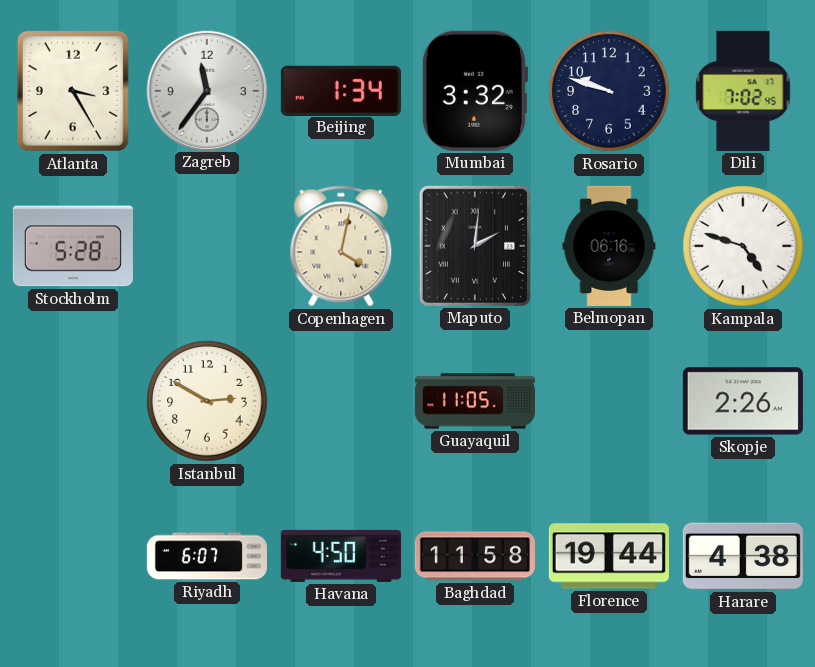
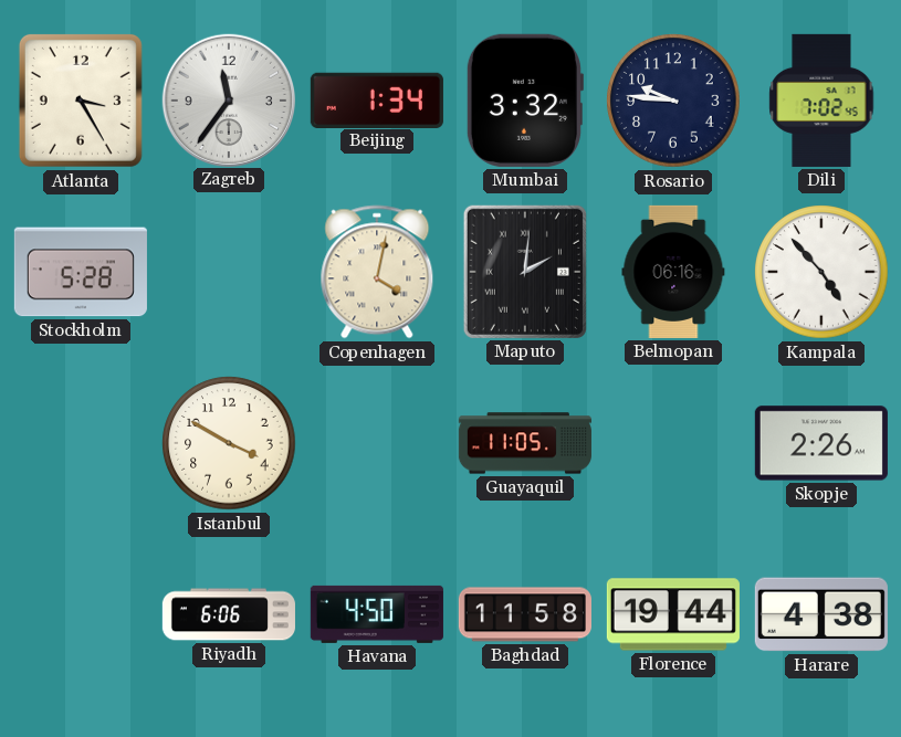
Rosario: 9:48 -> 9:46
Kampala: 4:48 -> 4:53
Istanbul: 2:50 -> 3:50
Riyadh: 6:07 -> 6:06
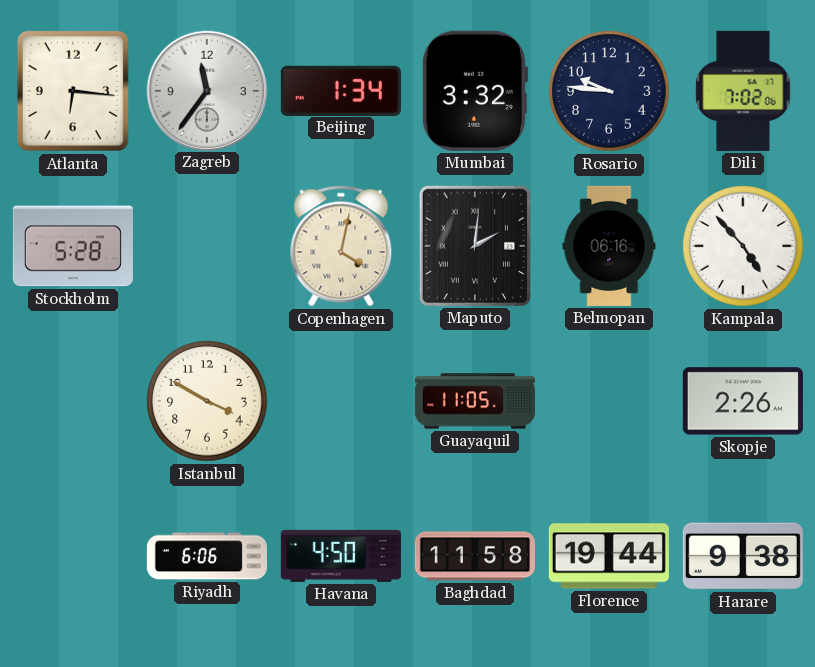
Atlanta: 3:25 -> 6:16
Dili: 7:02:45 -> 7:02:06
Harare: 4:38 -> 9:38
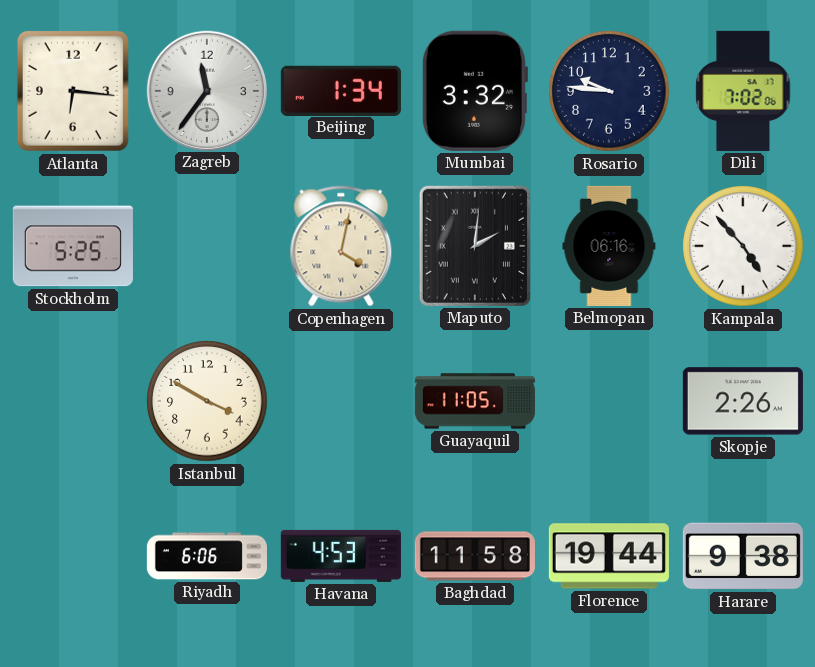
Stockholm: 5:28 -> 5:25
Havana: 4:50 -> 4:53
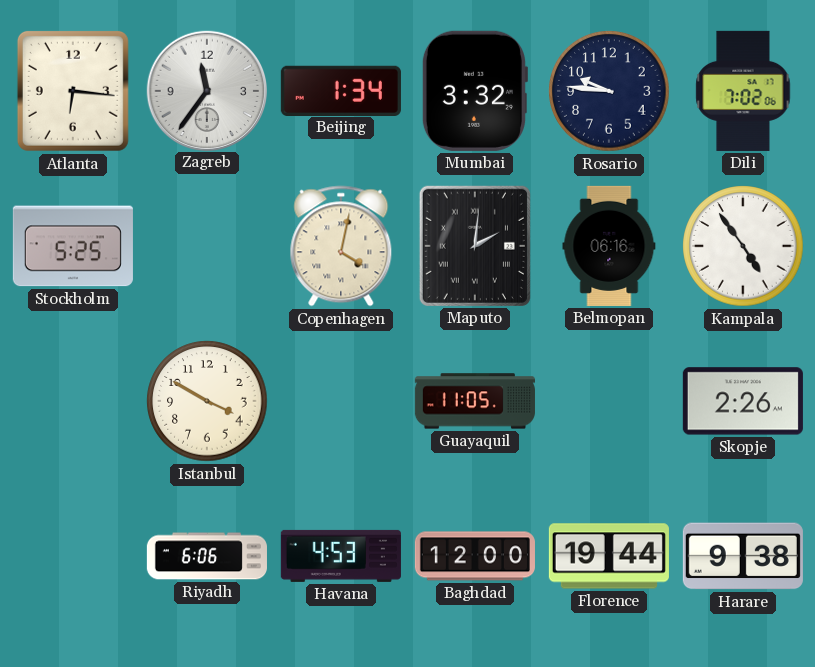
Kampala: 4:53 -> 4:54
Baghdad: 11:58 -> 12:00
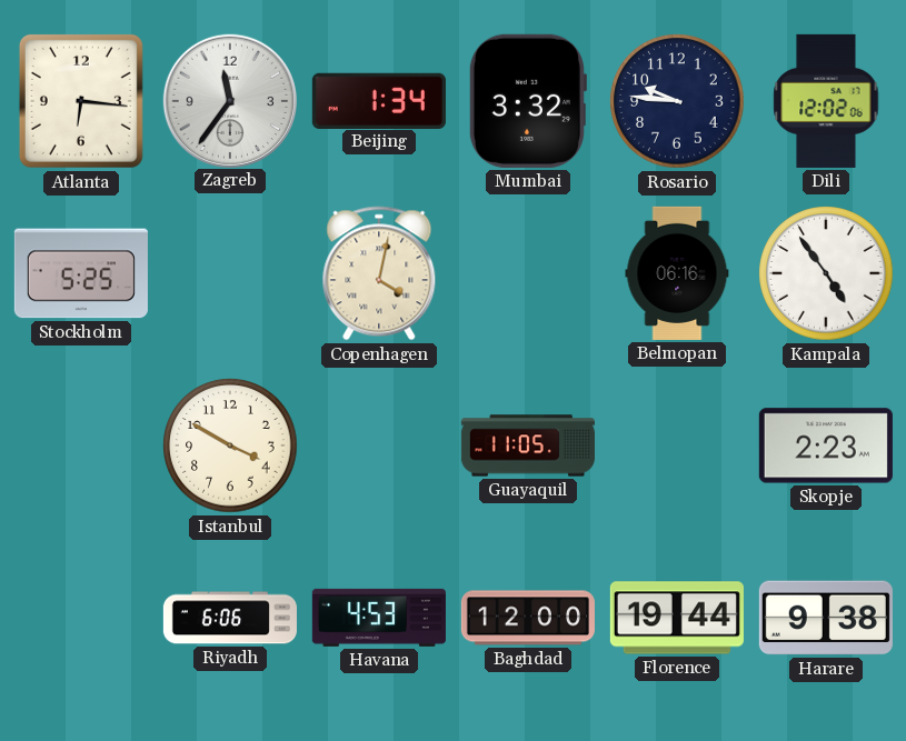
Dili: 7:02 -> 12:02
Maputo: 2:01 -> none
Skopje: 2:26 -> 2:23
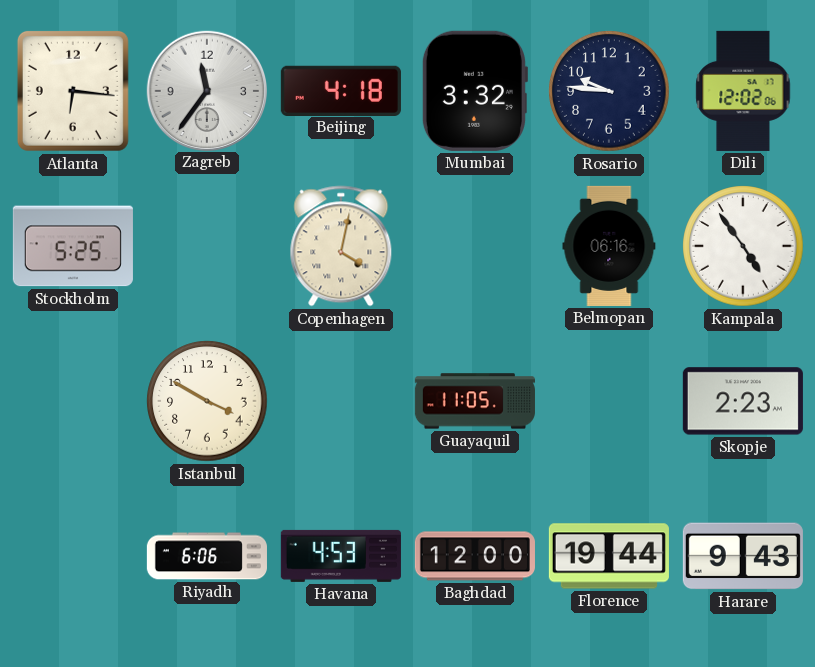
Beijing: 1:34 -> 4:18
Harare: 9:38 -> 9:43
